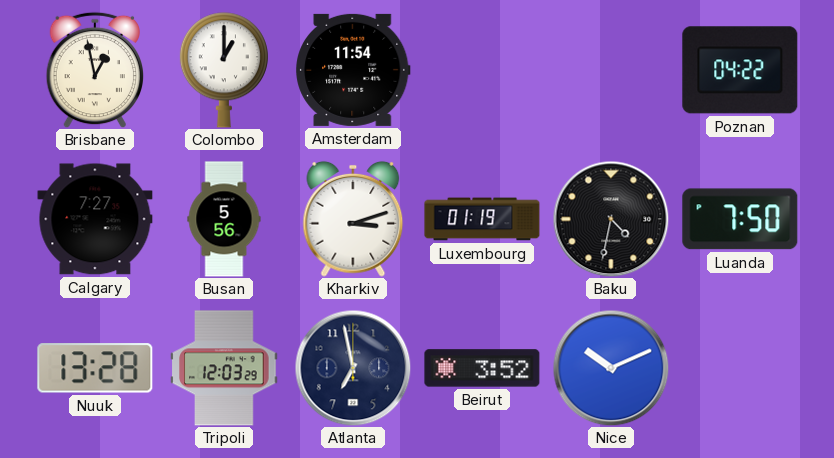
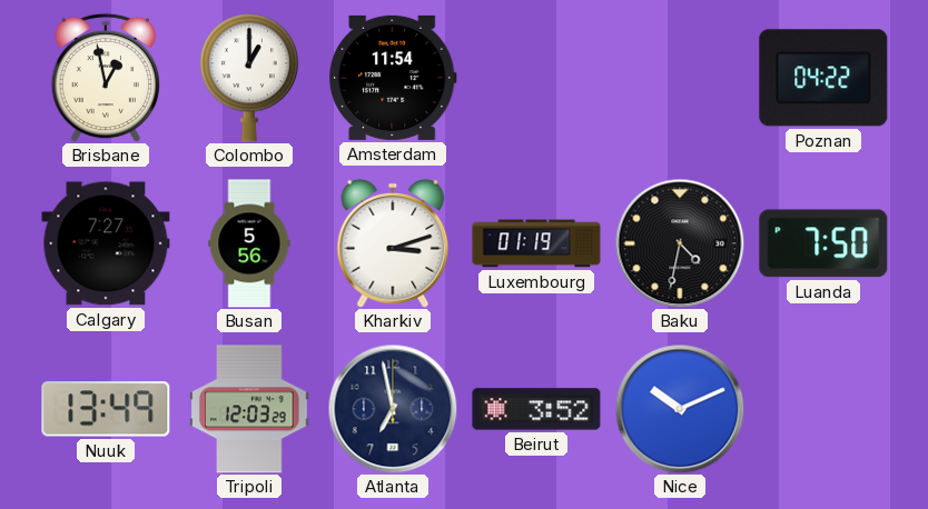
Nuuk: 13:28 -> 13:49
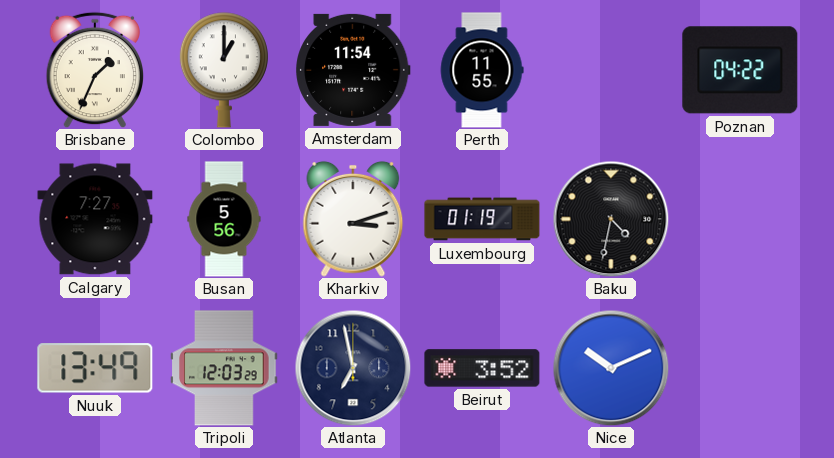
Brisbane: 12:58 -> 1:34
Perth: none -> 11:55
Luanda: 7:50 -> none
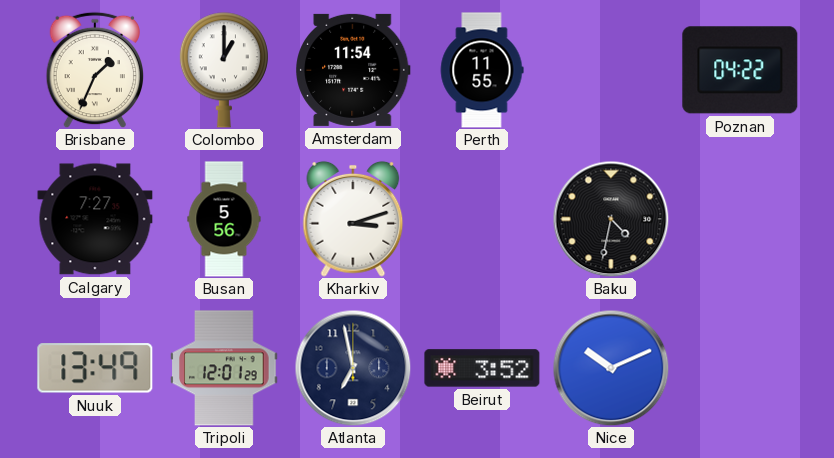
Luxembourg: 01:19 -> none
Tripoli: 12:03 -> 12:01
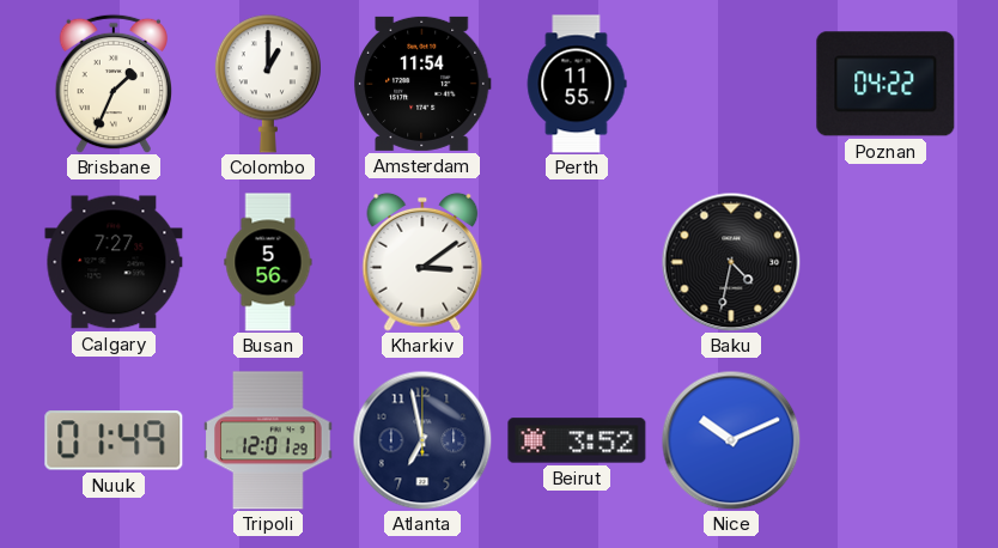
Kharkiv: 3:12 -> 3:09
Nuuk: 13:49 -> 01:49
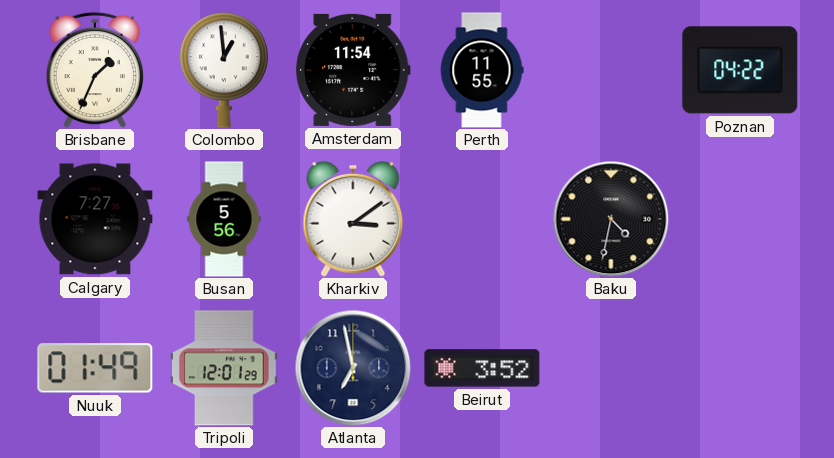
Colombo: 1:00 -> 12:59
Nice: 10:11 -> none
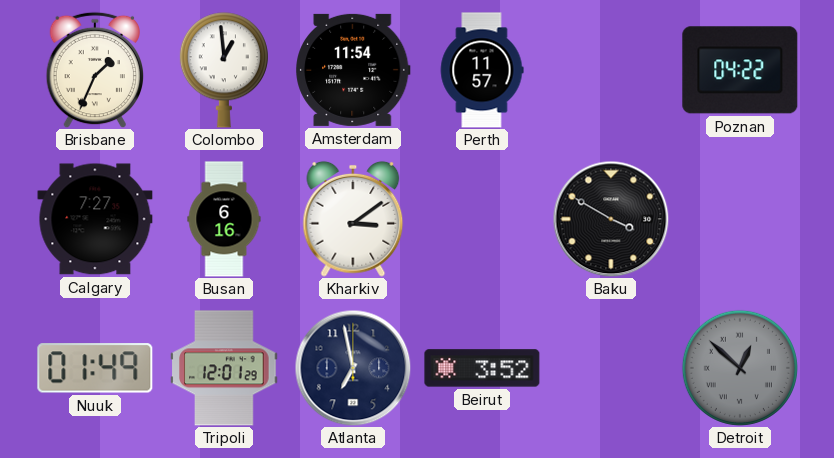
Perth: 11:55 -> 11:57
Busan: 5:56 -> 6:16
Baku: 4:32 -> 3:50
Detroit: none -> 12:52
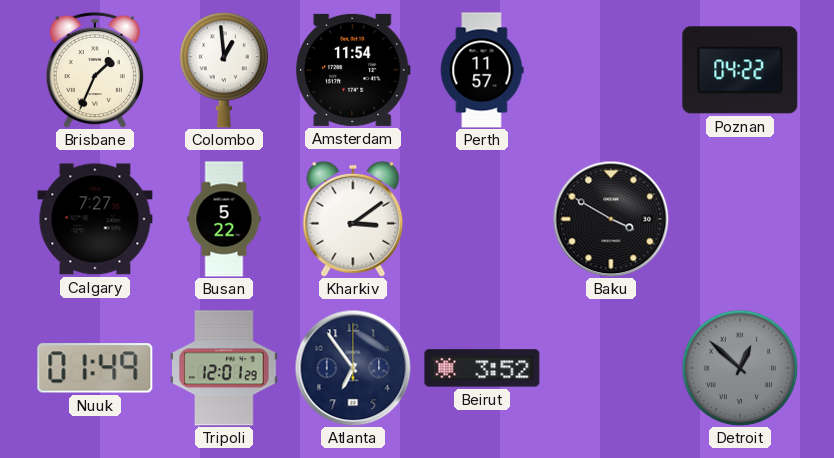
Busan: 6:16 -> 5:22
Atlanta: 6:58 -> 6:54
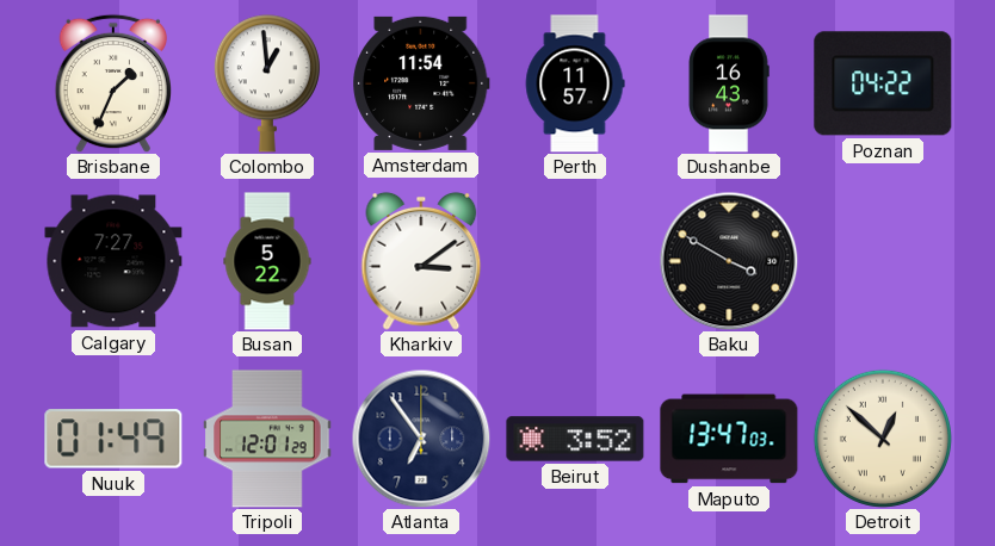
Dushanbe: none -> 16:43
Maputo: none -> 13:47
Detroit dial: grey -> cream
